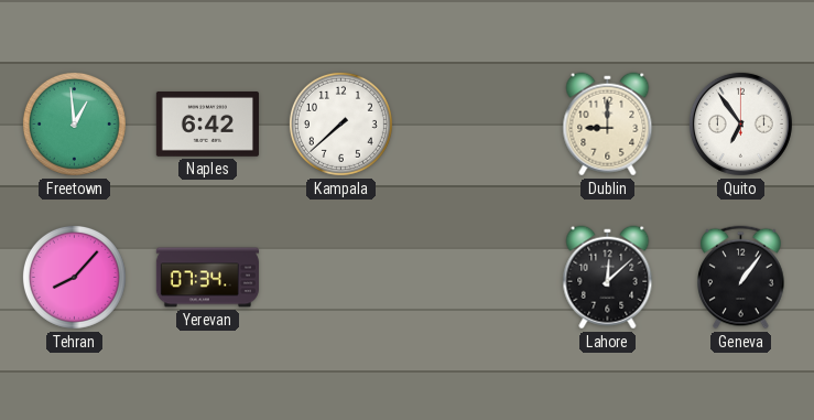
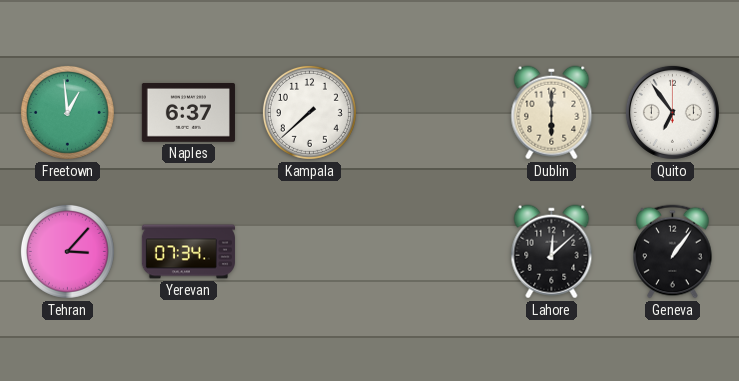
Naples: 6:42 -> 6:37
Dublin: 9:00 -> 6:00
Tehran: 8:07 -> 3:07
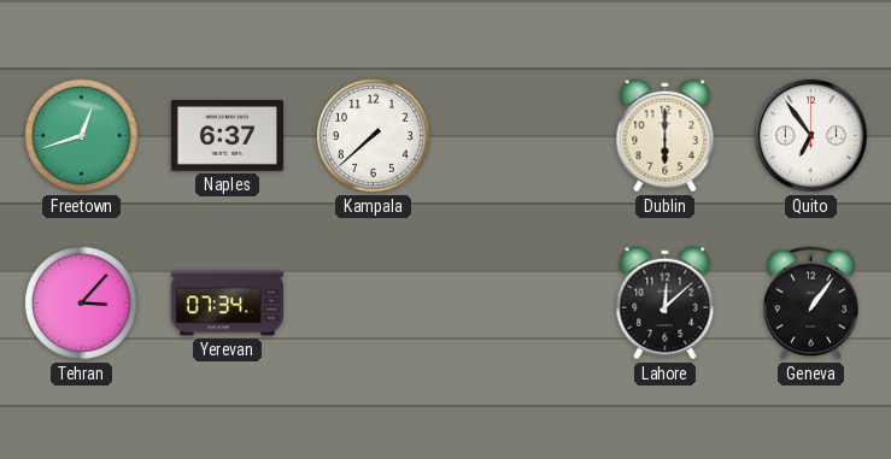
Freetown: 12:59 -> 12:42
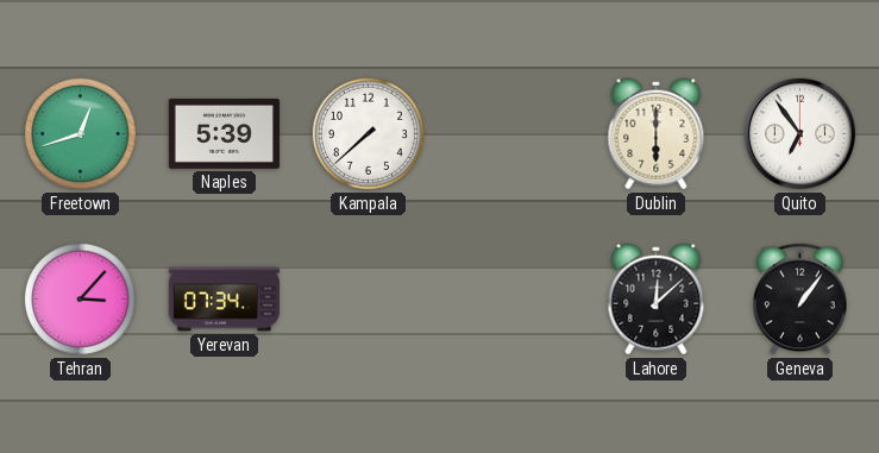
Naples: 6:37 -> 5:39
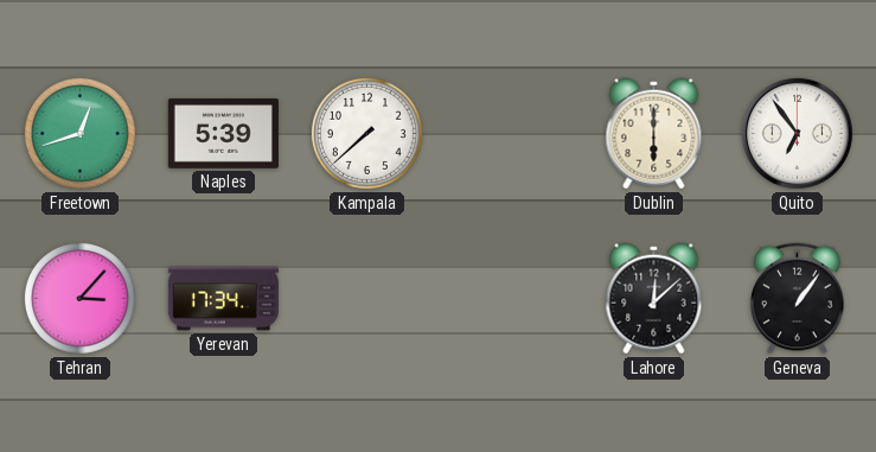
Yerevan: 07:34 -> 17:34
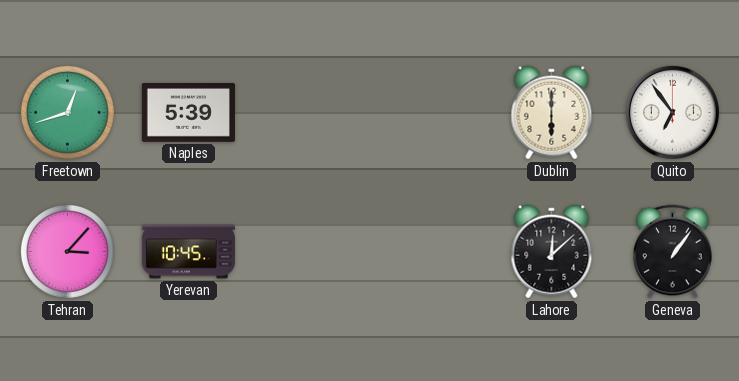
Kampala: 7:38 -> none
Yerevan: 17:34 -> 10:45
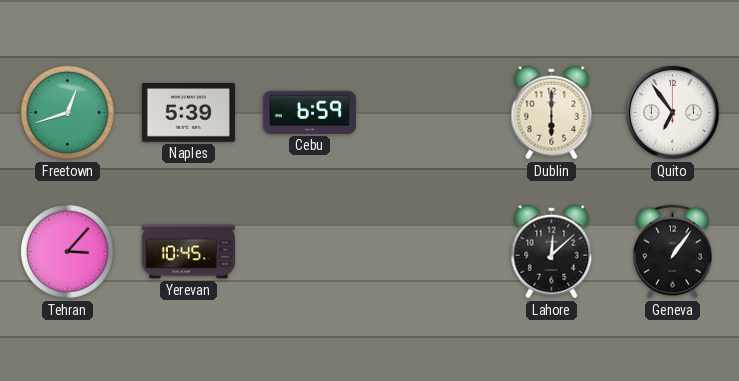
Cebu: none -> 6:59
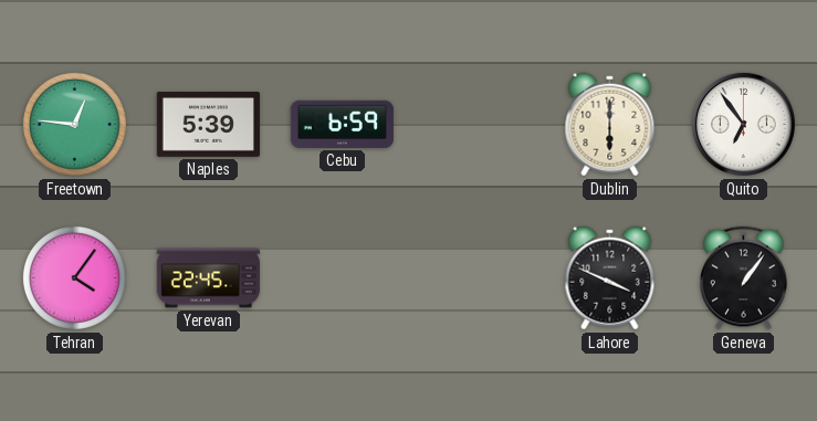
Freetown: 12:42 -> 12:46
Tehran: 3:07 -> 4:06
Yerevan: 10:45 -> 22:45
Lahore: 12:08 -> 3:49
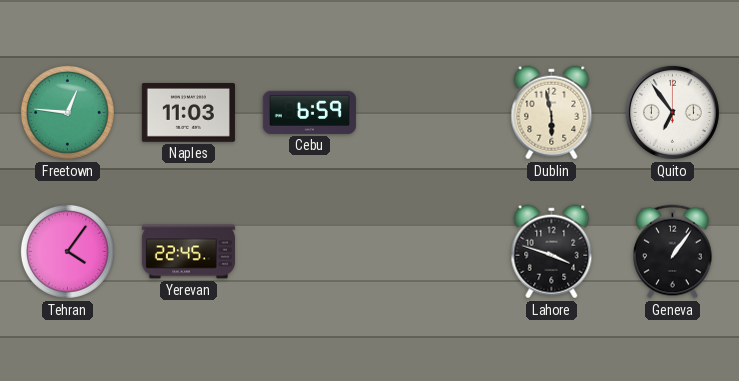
Naples: 5:39 -> 11:03
Dublin: 6:00 -> 5:58
Lahore: 3:49 -> 3:48
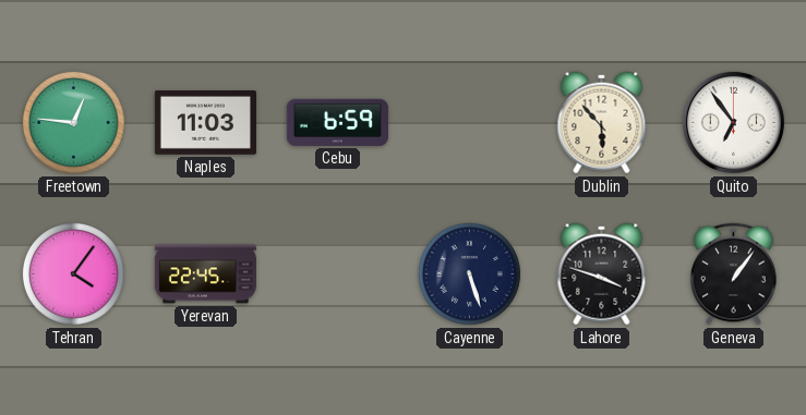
Dublin: 5:58 -> 5:53
Cayenne: none -> 5:27
